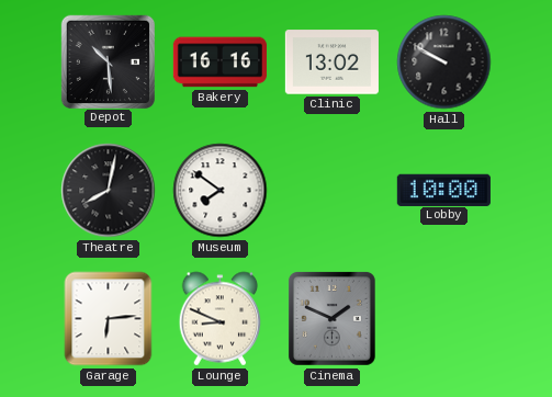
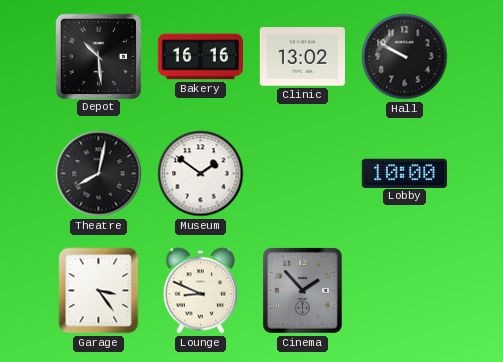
Museum: 7:51 -> 1:51
Garage: 6:14 -> 3:24
Cinema: 1:49 -> 1:53
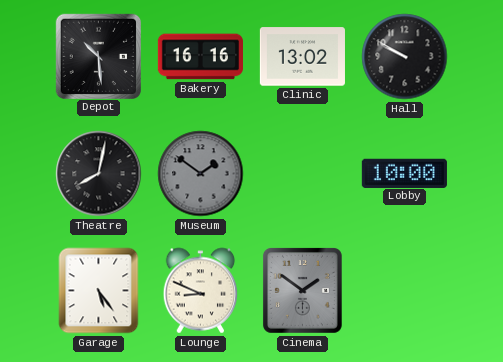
Museum dial: white -> grey
Garage: 3:24 -> 5:24
Cinema: 1:53 -> 1:51
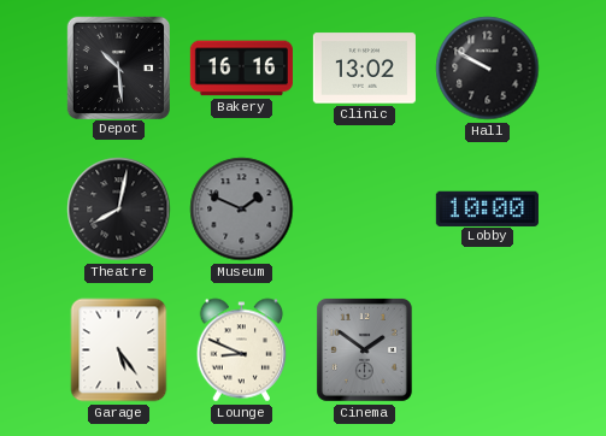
Museum: 1:51 -> 1:49
